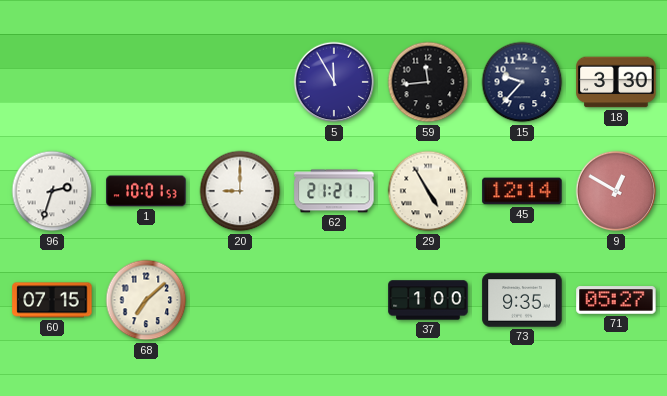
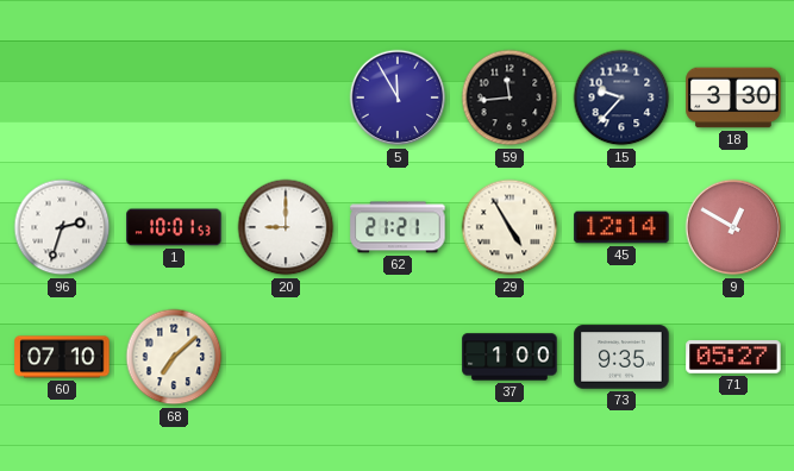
60: 07:15 -> 07:10
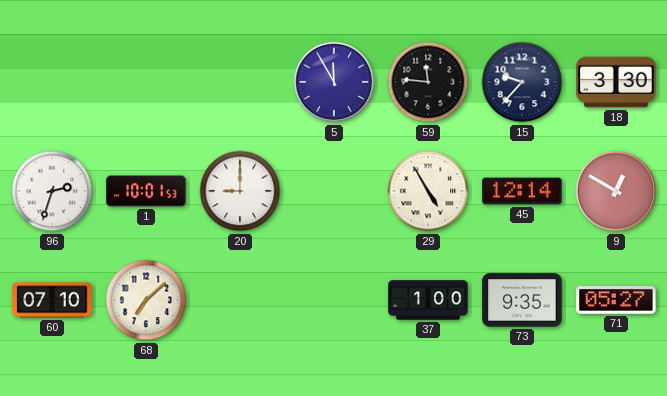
59: 11:44 -> 11:46
62: 21:21 -> none
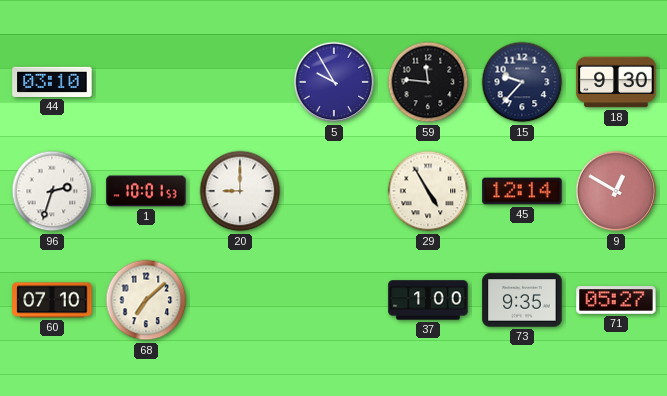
44: none -> 03:10
5: 11:55 -> 9:55
18: 3:30 -> 9:30
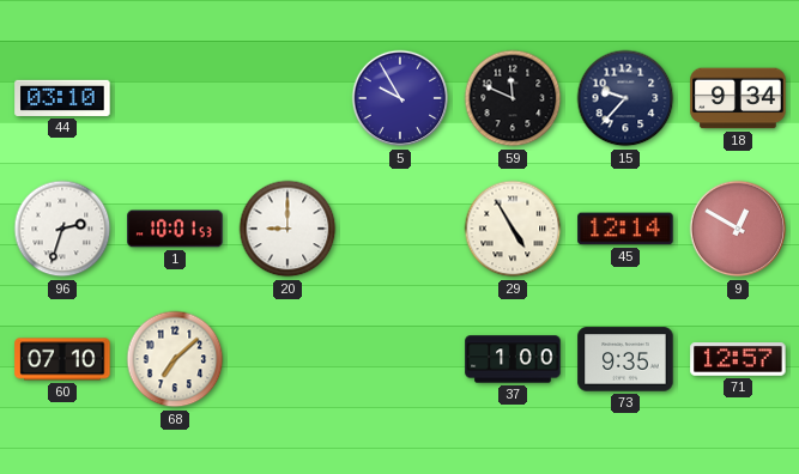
59: 11:46 -> 11:49
18: 9:30 -> 9:34
71: 05:27 -> 12:57
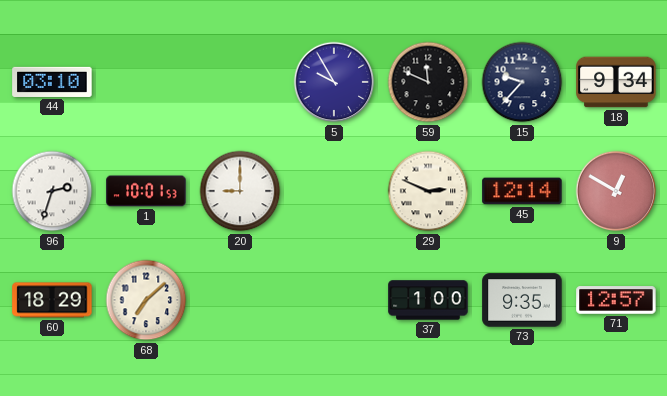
29: 4:55 -> 2:49
60: 07:10 -> 18:29
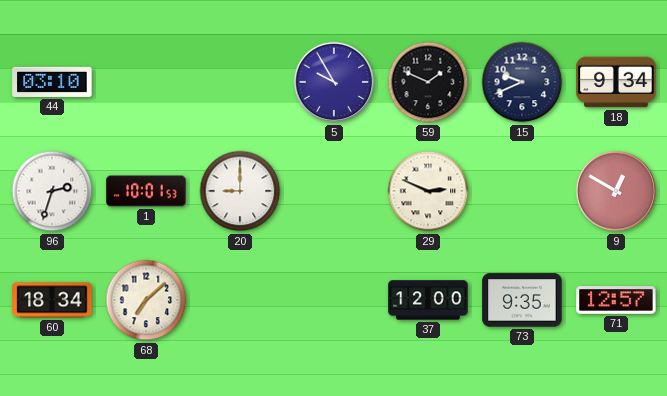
59: 11:49 -> 1:49
15: 9:37 -> 9:41
45: 12:14 -> none
60: 18:29 -> 18:34
37: 1:00 -> 12:00
